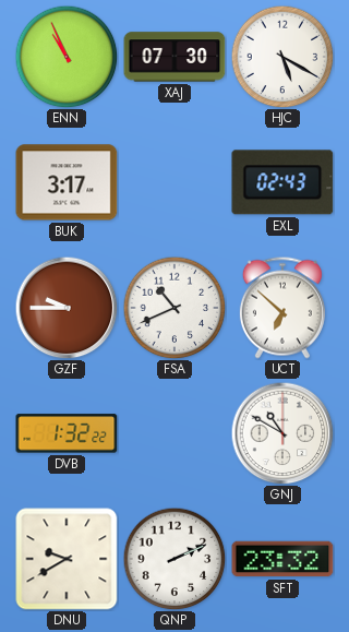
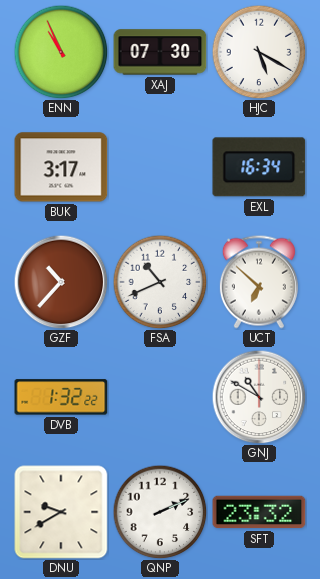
EXL: 02:43 -> 16:34
GZF: 9:45 -> 10:37
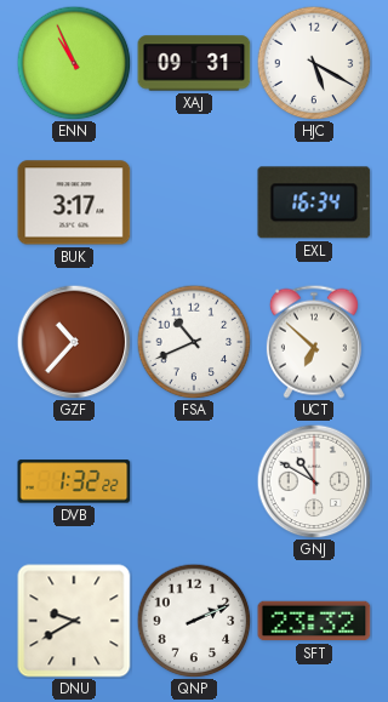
XAJ: 07:30 -> 09:31
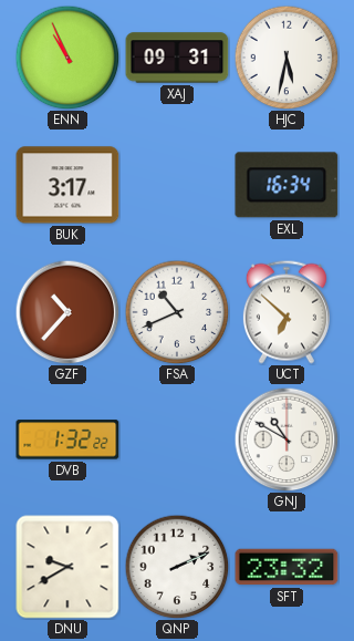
HJC: 5:20 -> 5:32
